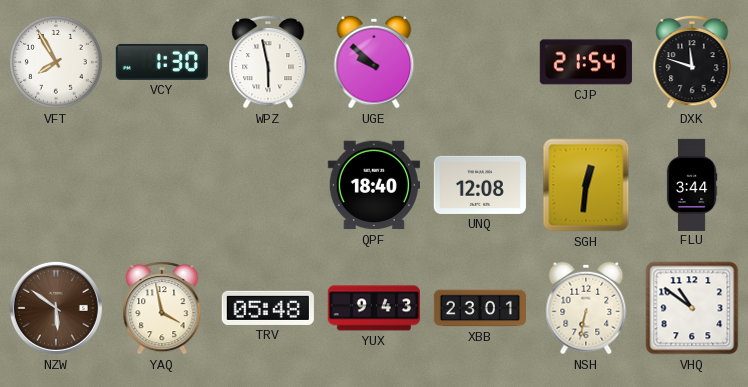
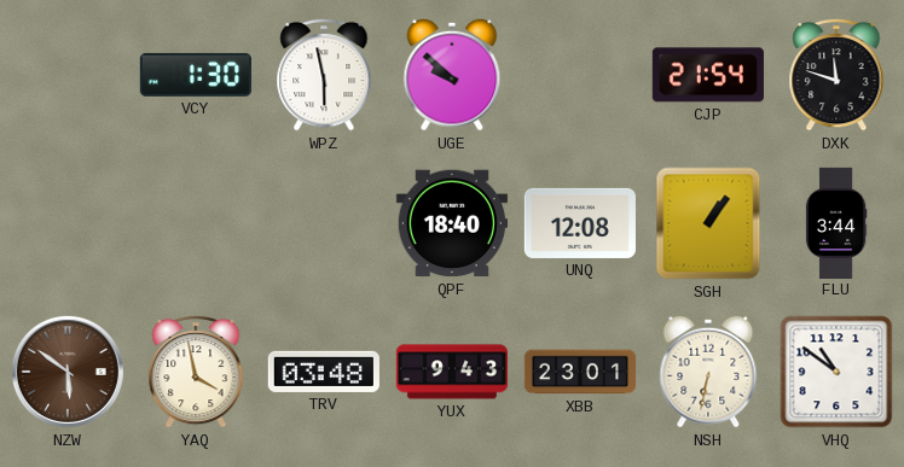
VFT: 7:55 -> none
SGH: 12:31 -> 1:06
TRV: 05:48 -> 03:48
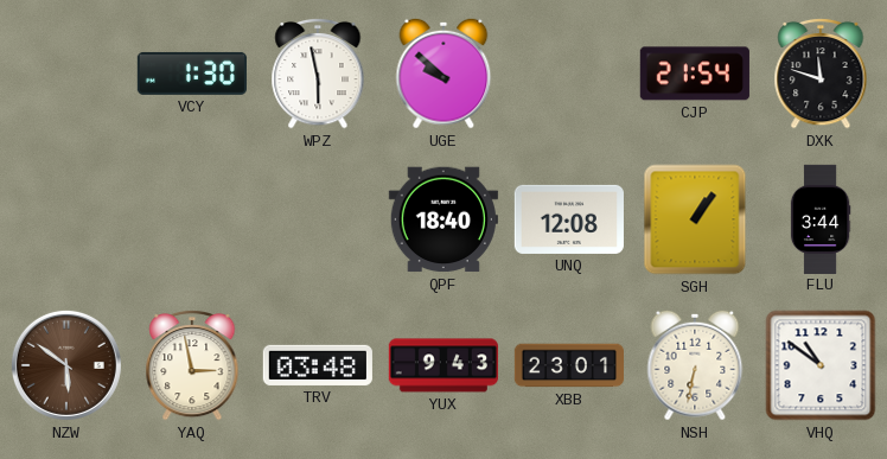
YAQ: 3:58 -> 2:58
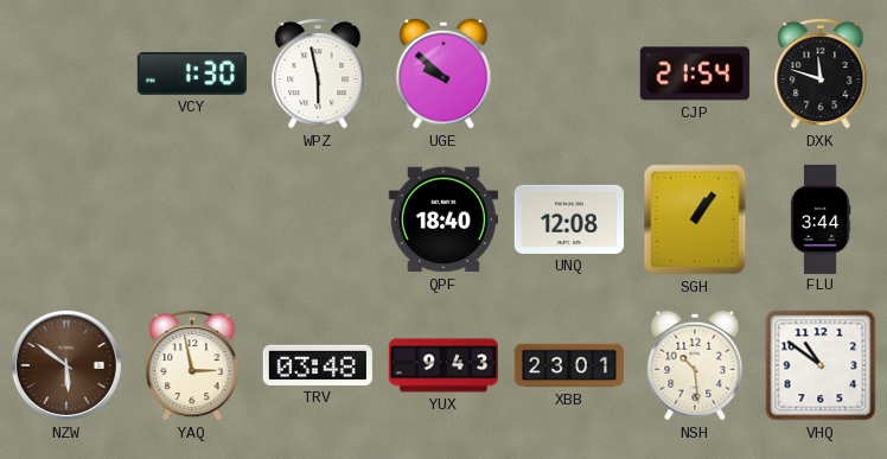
NSH: 6:32 -> 10:29
